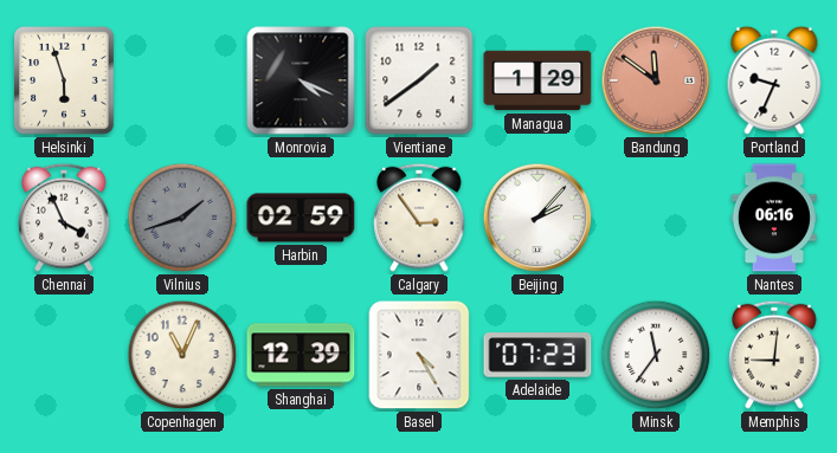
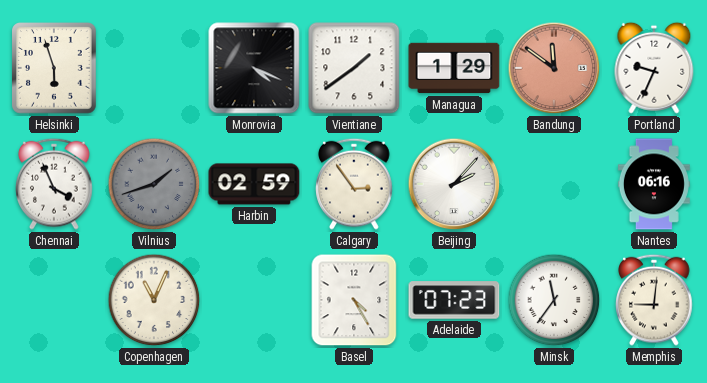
Shanghai: 12:39 -> none
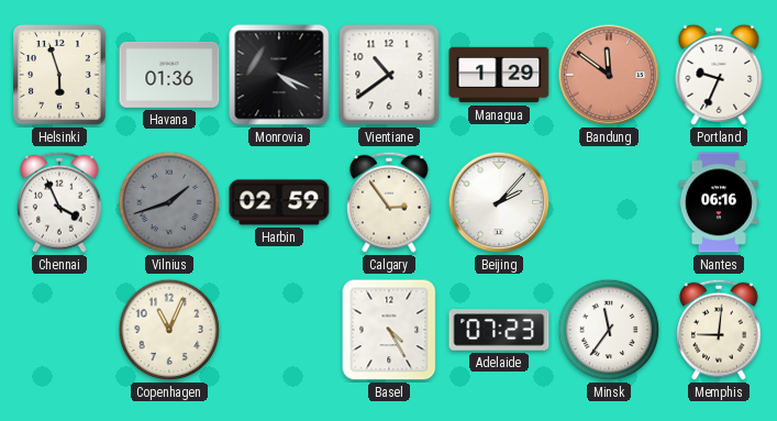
Havana: none -> 01:36
Vientiane: 1:39 -> 10:39
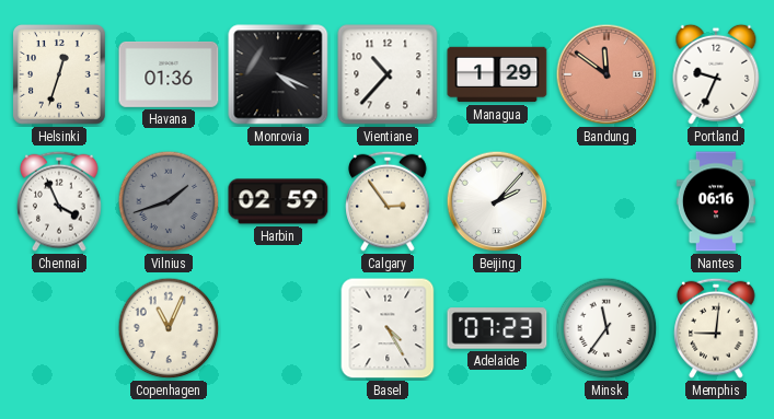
Helsinki: 5:57 -> 12:33
Vientiane: 10:39 -> 10:37
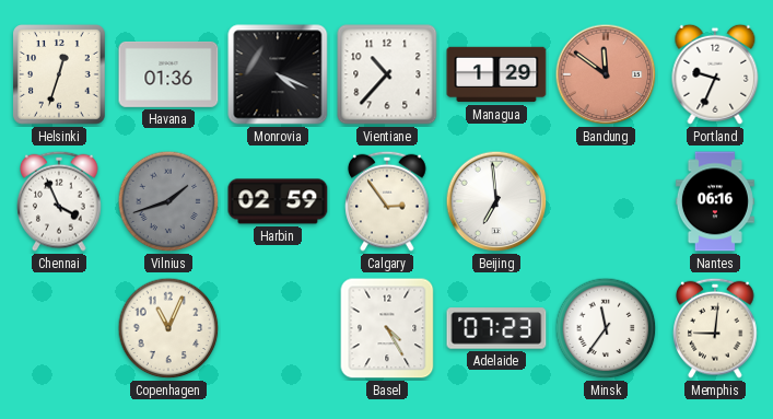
Beijing: 2:07 -> 6:59
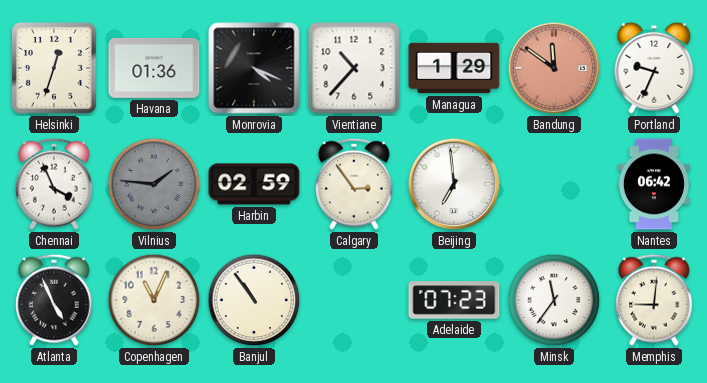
Vilnius: 1:42 -> 1:46
Nantes: 06:16 -> 06:42
Atlanta: none -> 4:56
Banjul: none -> 10:54
Basel: 4:25 -> none
